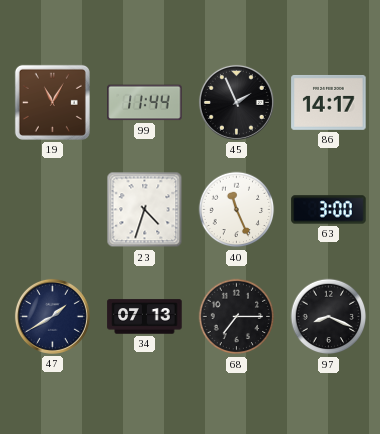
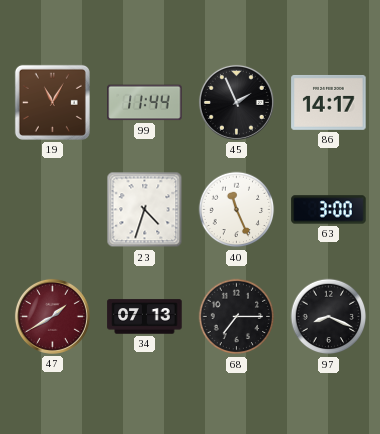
47 dial: navy -> burgundy
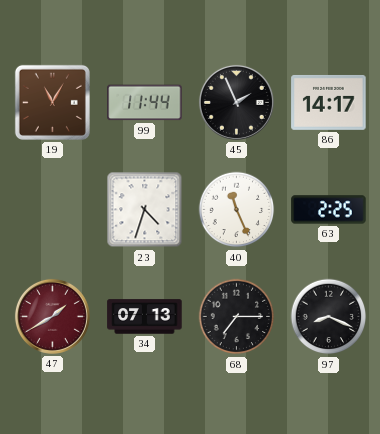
63: 3:00 -> 2:25
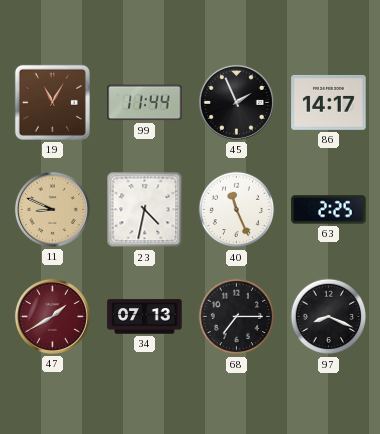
11: none -> 8:49
23: 4:33 -> 4:32
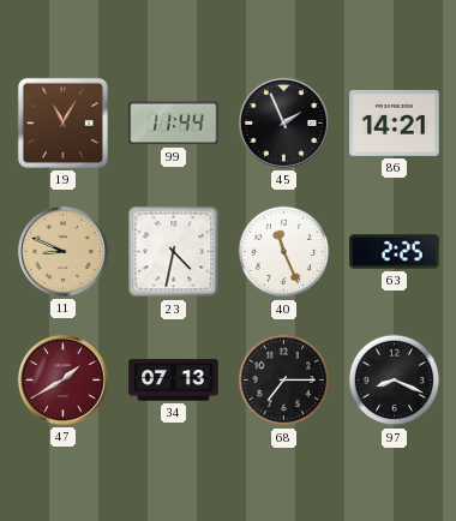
86: 14:17 -> 14:21
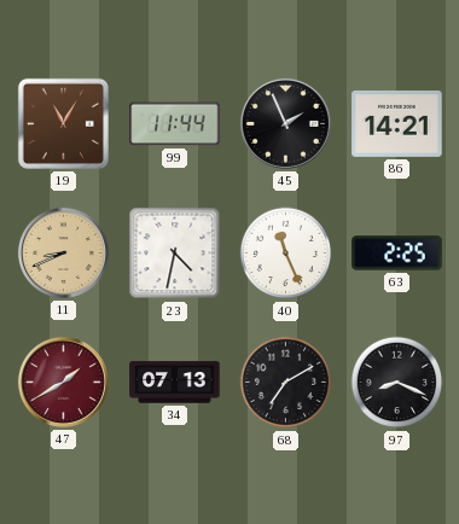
11: 8:49 -> 8:41
68: 7:15 -> 7:10
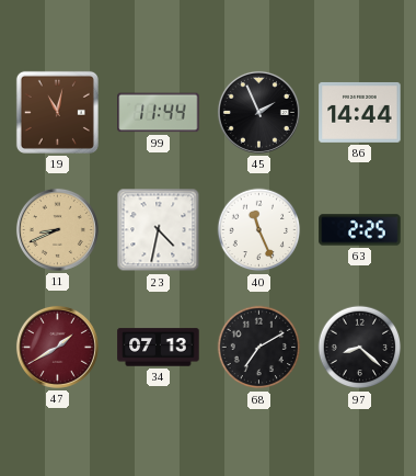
19: 11:05 -> 11:02
86: 14:21 -> 14:44
97: 8:19 -> 8:22
